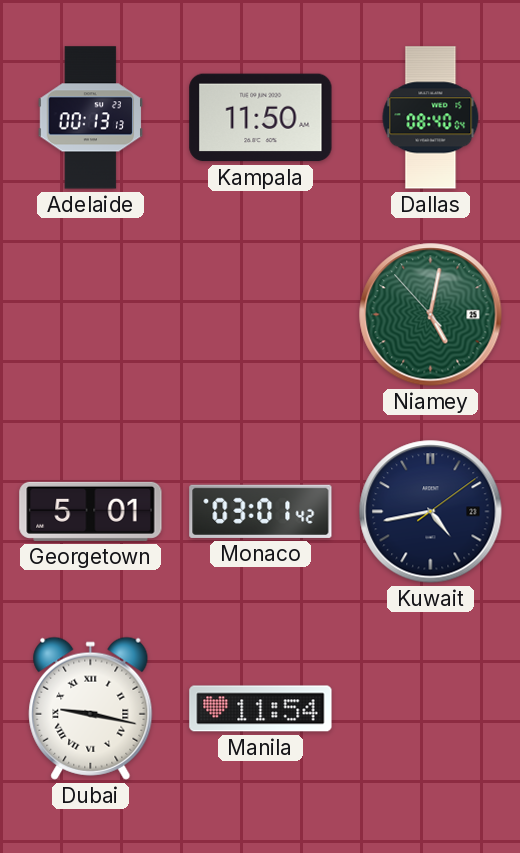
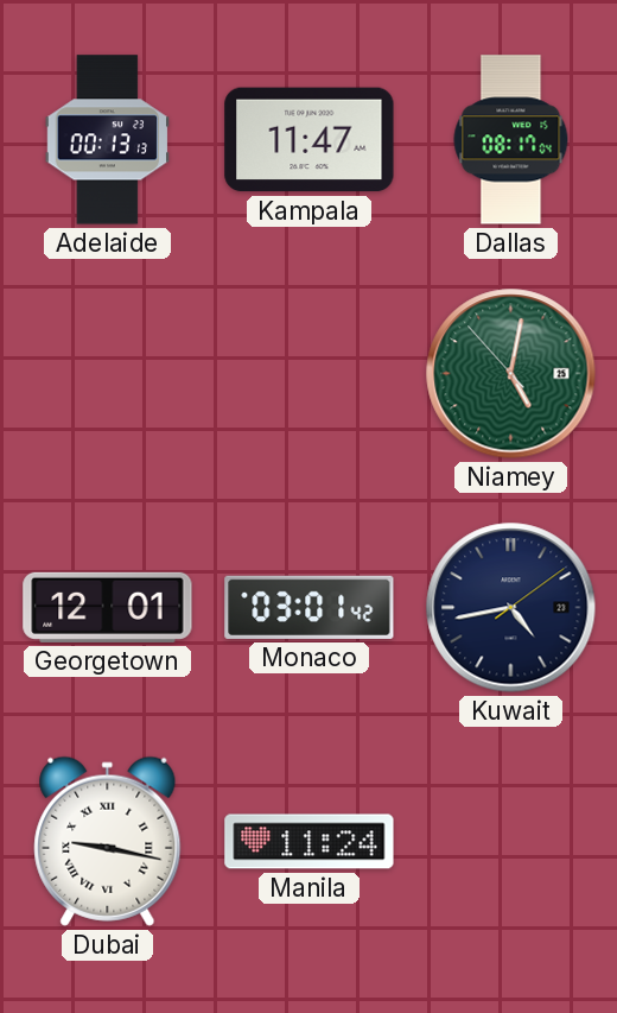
Kampala: 11:50 -> 11:47
Dallas: 08:40 -> 08:17
Georgetown: 5:01 -> 12:01
Manila: 11:54 -> 11:24
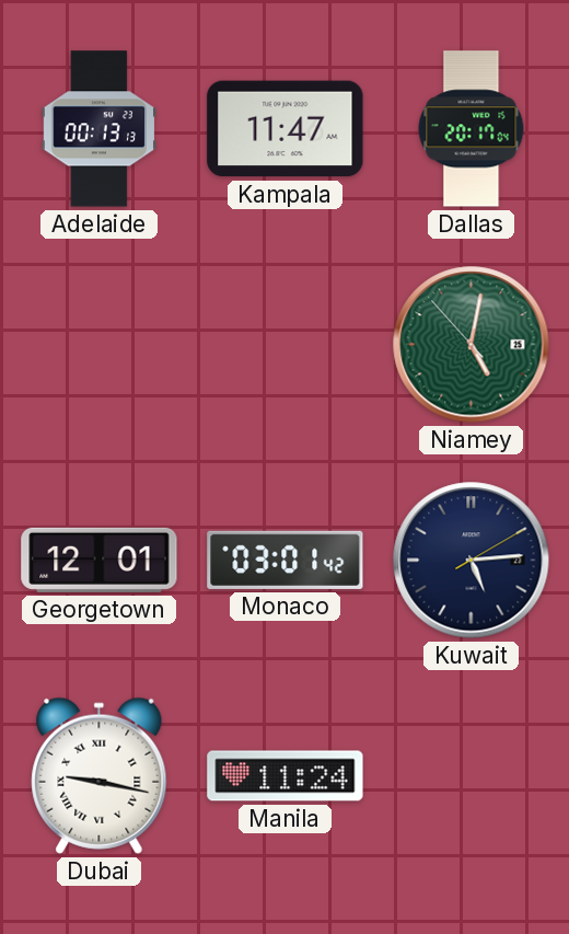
Dallas: 08:17 -> 20:17
Kuwait: 4:43 -> 5:14
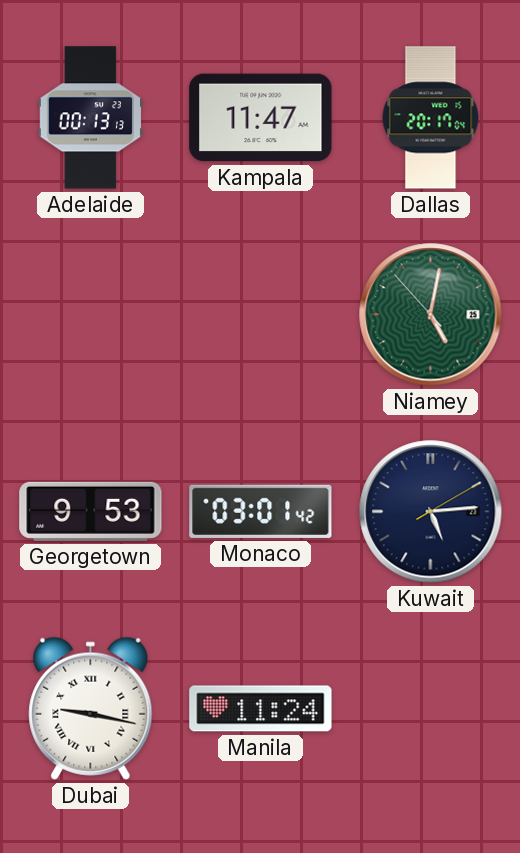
Georgetown: 12:01 -> 9:53
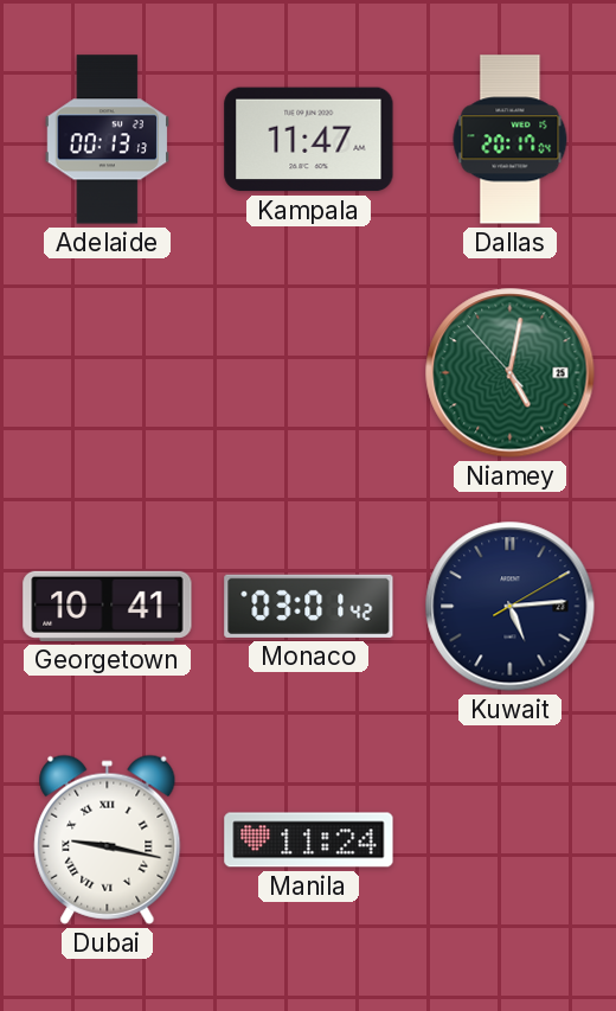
Georgetown: 9:53 -> 10:41
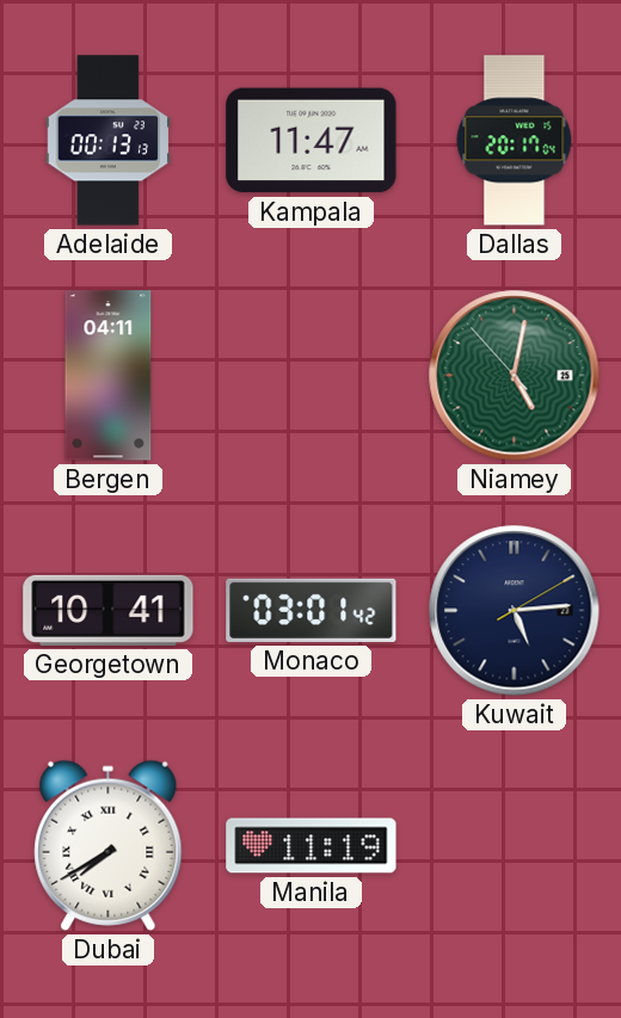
Bergen: none -> 04:11
Dubai: 9:17 -> 7:40
Manila: 11:24 -> 11:19
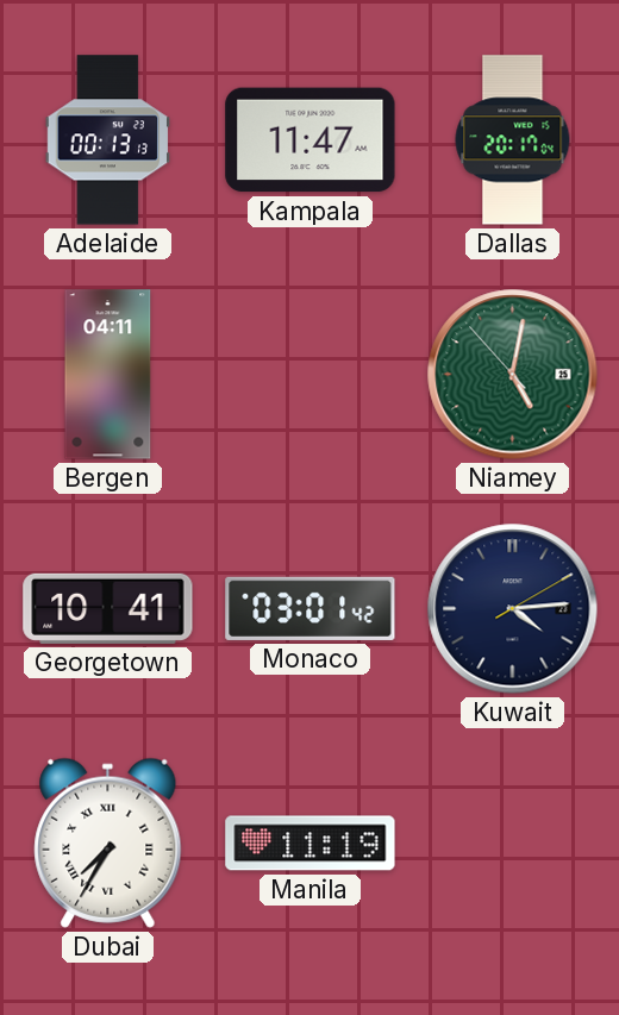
Kuwait: 5:14 -> 4:14
Dubai: 7:40 -> 7:35
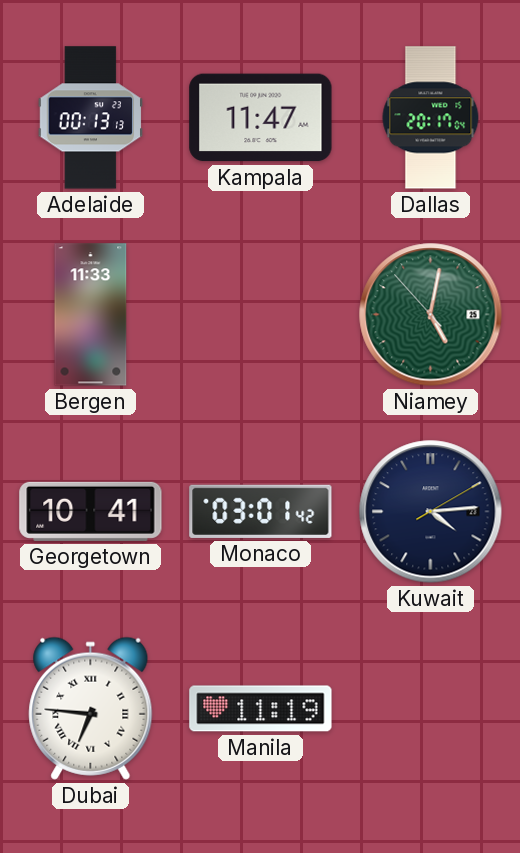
Bergen: 04:11 -> 11:33
Dubai: 7:35 -> 6:46
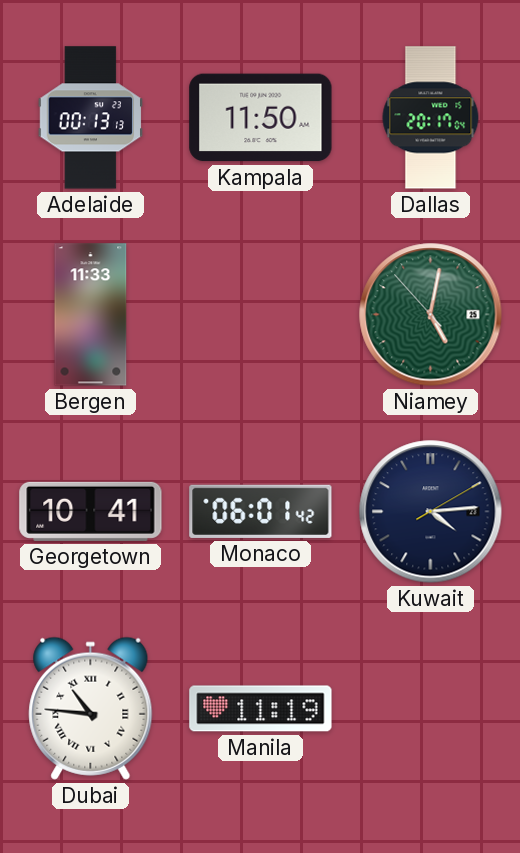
Kampala: 11:47 -> 11:50
Monaco: 03:01 -> 06:01
Dubai: 6:46 -> 10:46
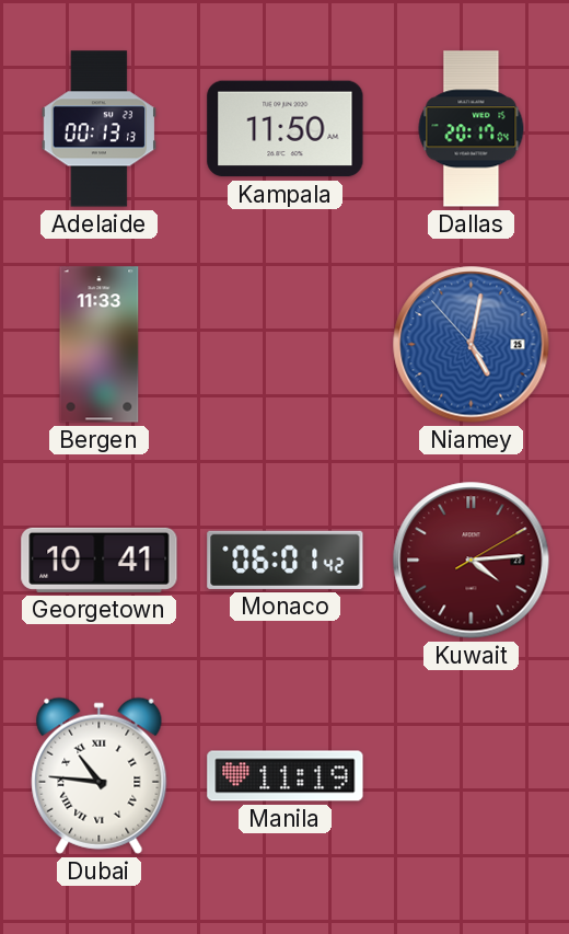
Niamey dial: green -> blue
Kuwait dial: navy -> burgundy
